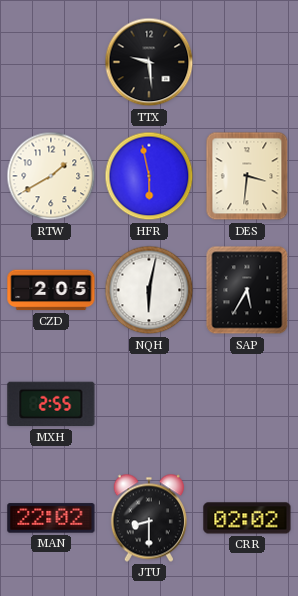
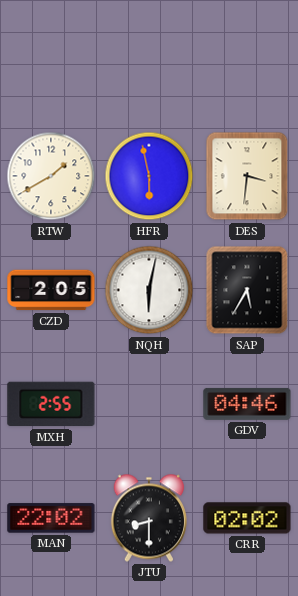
TTX: 9:29 -> none
GDV: none -> 04:46
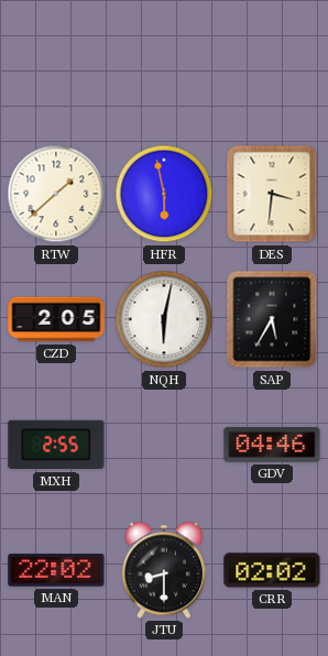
RTW: 1:40 -> 1:38
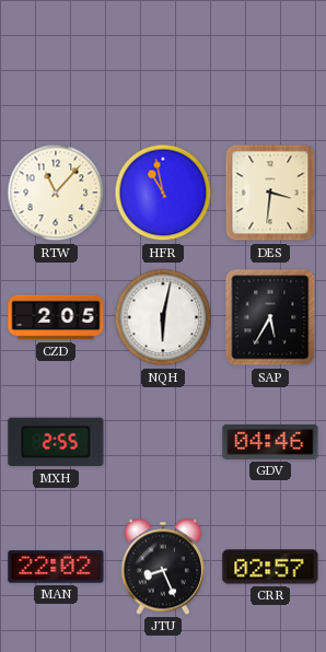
RTW: 1:38 -> 11:07
HFR: 5:58 -> 10:58
JTU: 8:30 -> 8:26
CRR: 02:02 -> 02:57
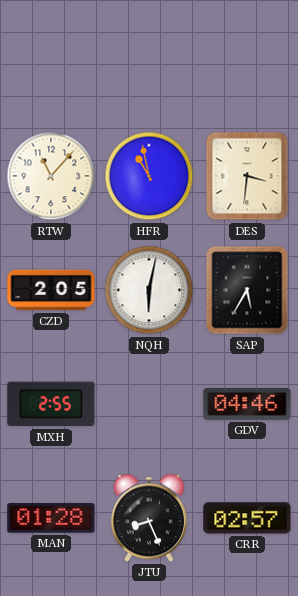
MAN: 22:02 -> 01:28
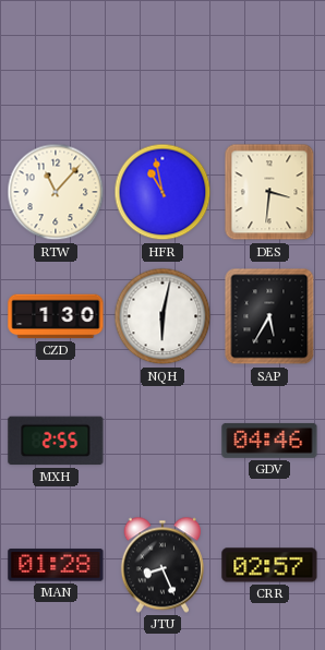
CZD: 2:05 -> 1:30
